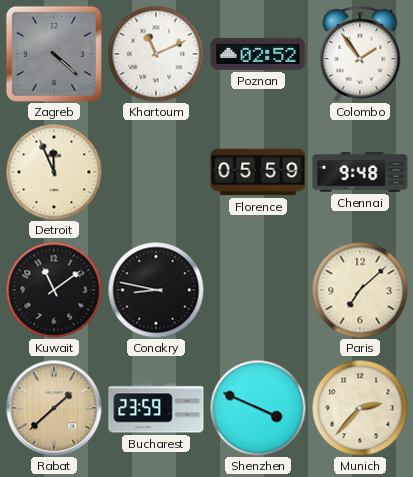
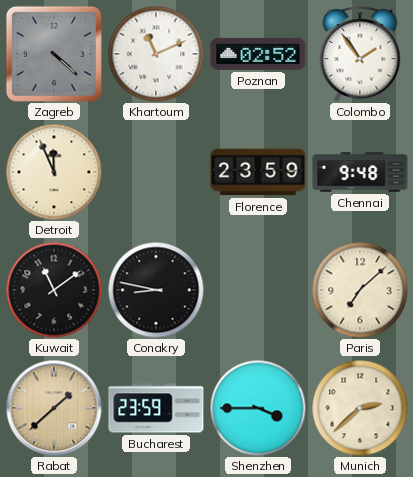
Florence: 05:59 -> 23:59
Shenzhen: 3:49 -> 3:45
Munich: 2:37 -> 2:38
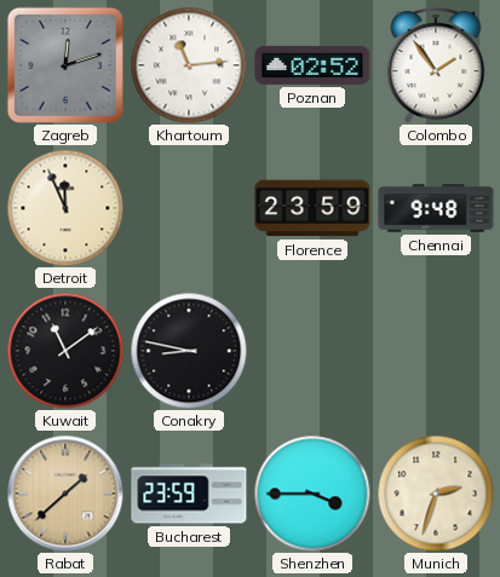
Zagreb: 4:22 -> 12:12
Khartoum: 11:11 -> 11:14
Paris: 7:08 -> none
Munich: 2:38 -> 2:33
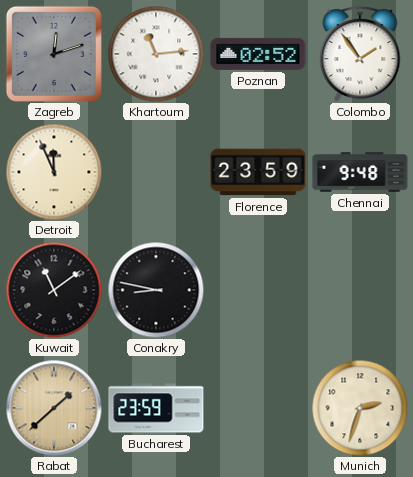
Shenzhen: 3:45 -> none
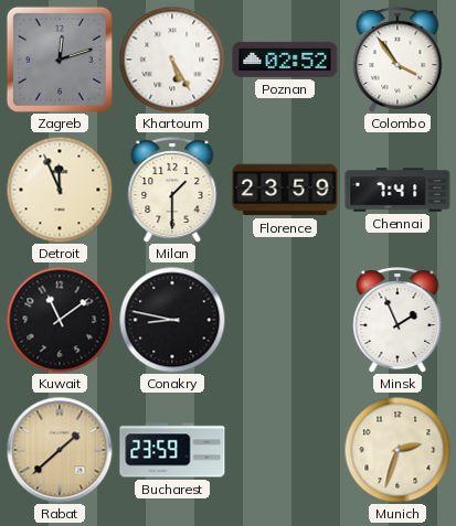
Khartoum: 11:14 -> 5:25
Colombo: 1:54 -> 3:54
Milan: none -> 1:30
Chennai: 9:48 -> 7:41
Minsk: none -> 1:56
